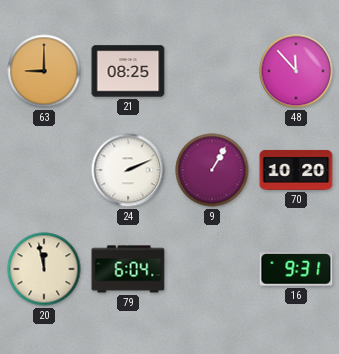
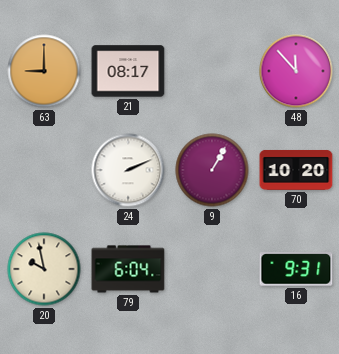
21: 08:25 -> 08:17
20: 11:58 -> 9:58
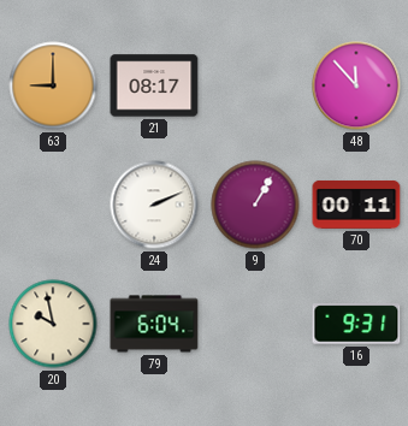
70: 10:20 -> 00:11
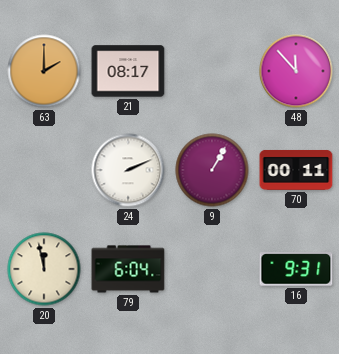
63: 9:00 -> 2:00
20: 9:58 -> 11:58
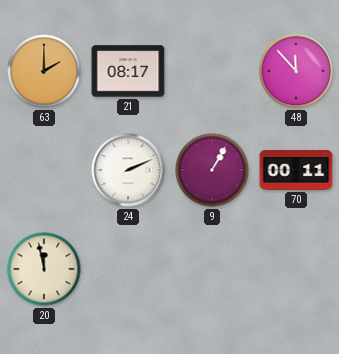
79: 6:04 -> none
16: 9:31 -> none
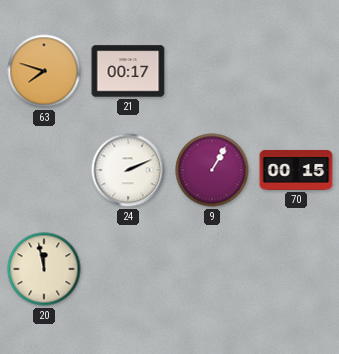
63: 2:00 -> 7:48
21: 08:17 -> 00:17
48: 11:53 -> none
70: 00:11 -> 00:15
